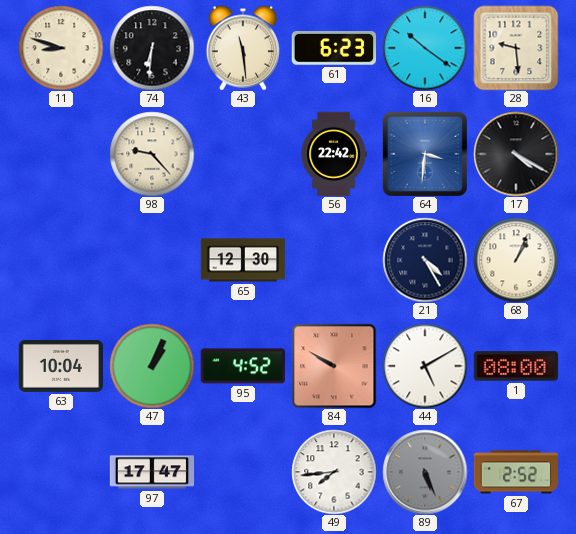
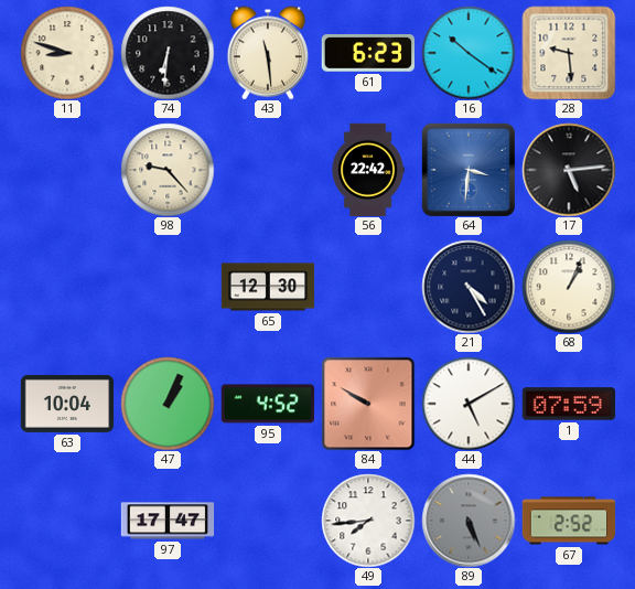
17: 4:20 -> 5:14
1: 08:00 -> 07:59
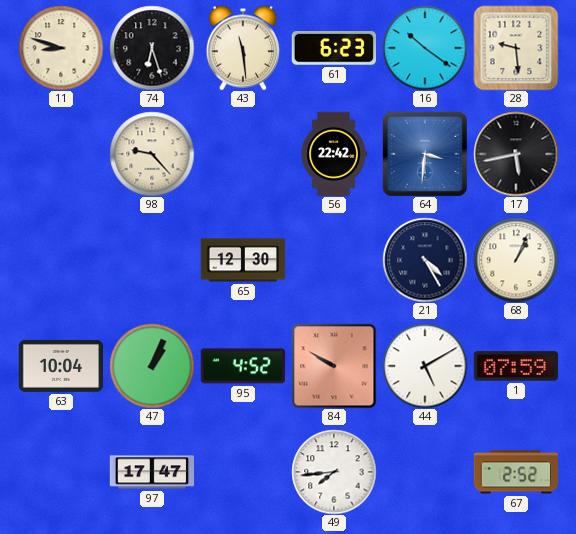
74: 6:31 -> 6:27
17: 5:14 -> 5:43
89: 5:26 -> none
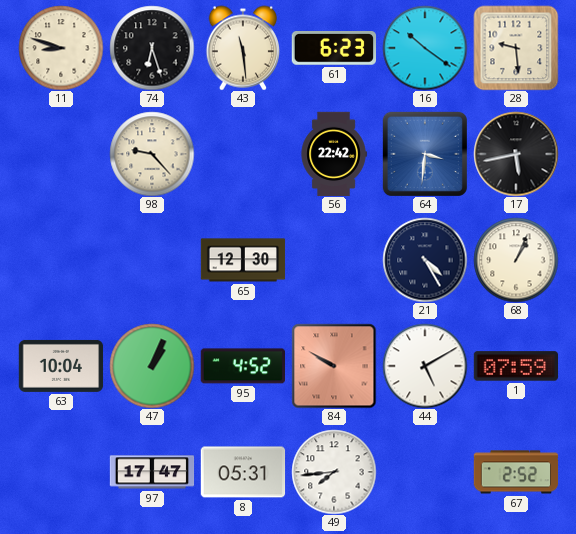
8: none -> 05:31
